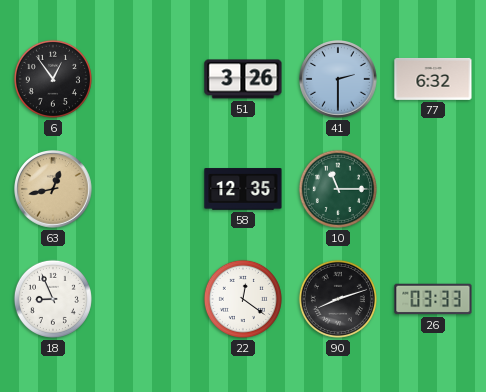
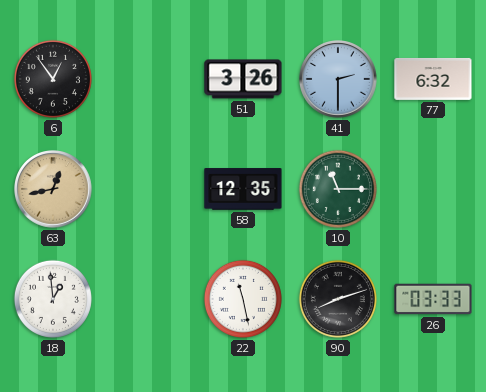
18: 8:56 -> 12:59
22: 12:21 -> 11:28
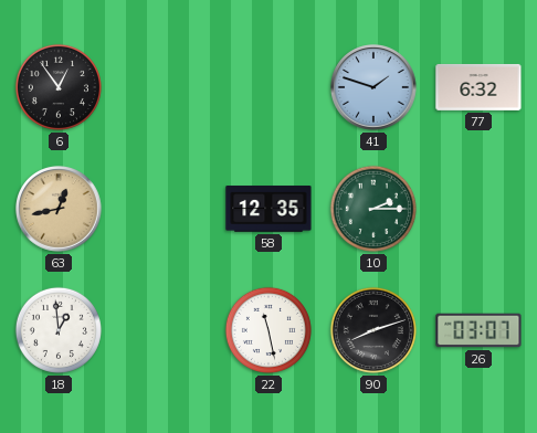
51: 3:26 -> none
41: 2:30 -> 1:48
10: 11:15 -> 2:15
26: 03:33 -> 03:07
